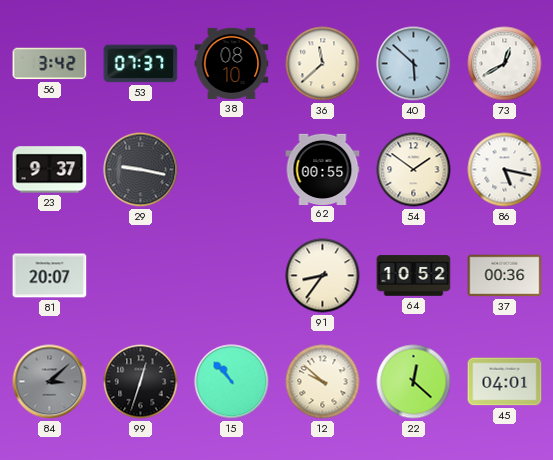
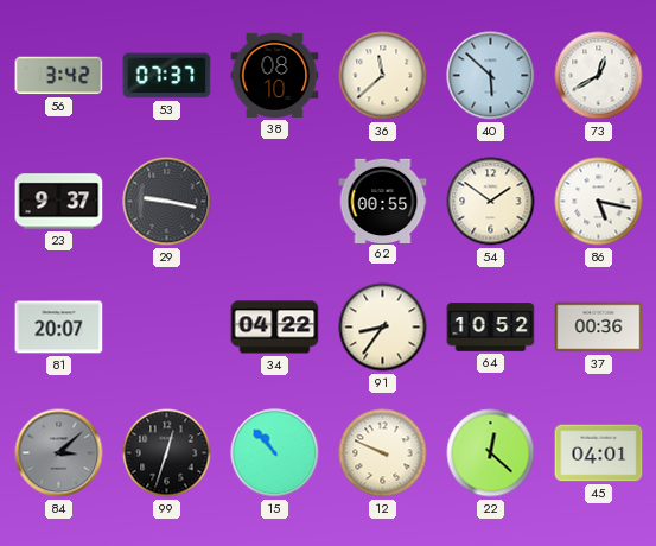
34: none -> 04:22
12: 9:52 -> 9:49
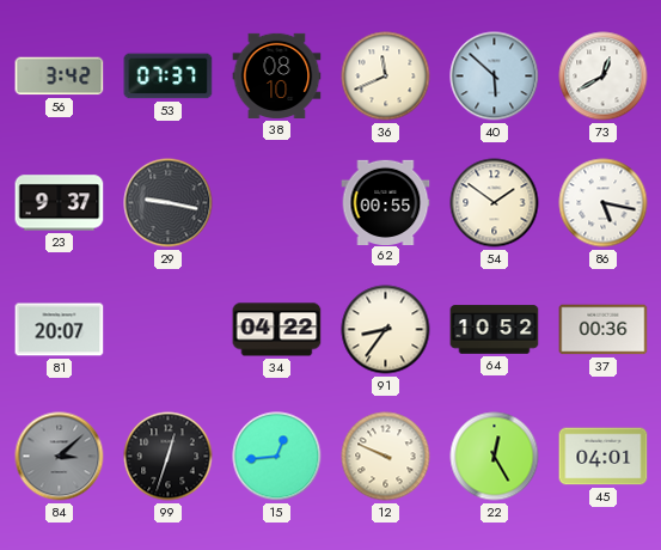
36: 11:38 -> 11:41
15: 10:53 -> 12:44
22: 12:22 -> 12:25
